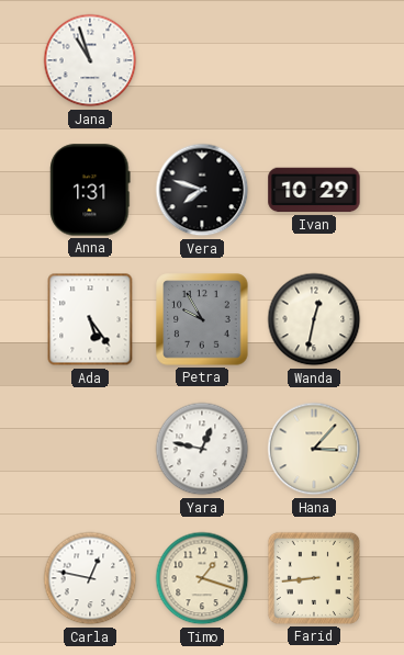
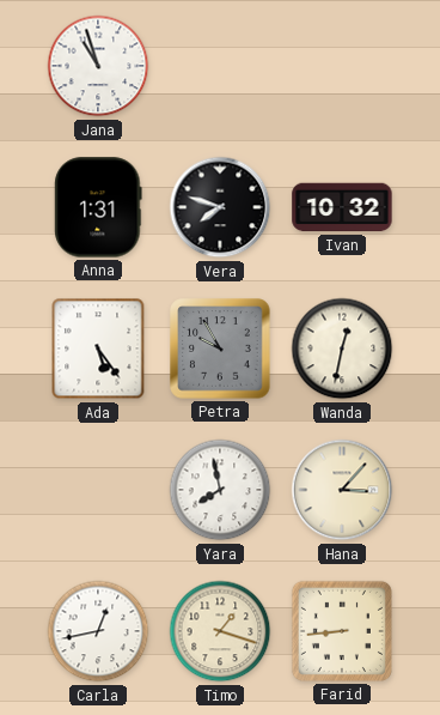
Ivan: 10:29 -> 10:32
Yara: 12:47 -> 7:58
Carla: 12:47 -> 12:43
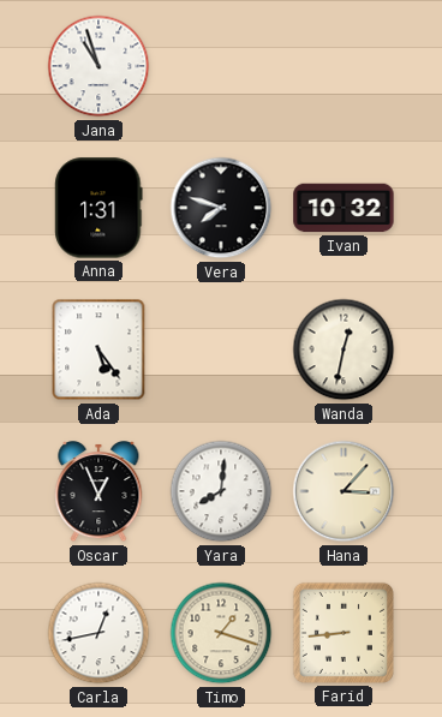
Petra: 9:55 -> none
Oscar: none -> 12:56
Yara: 7:58 -> 8:01
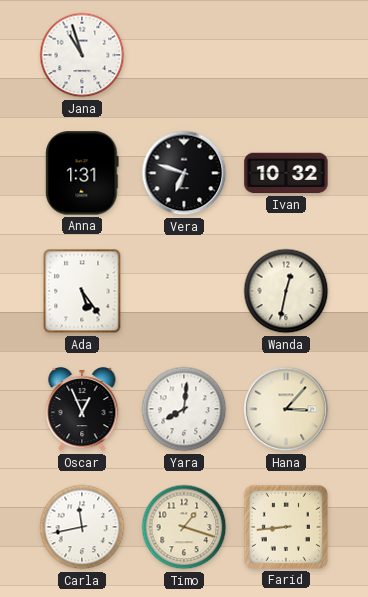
Vera: 7:48 -> 6:48
Carla: 12:43 -> 11:43
